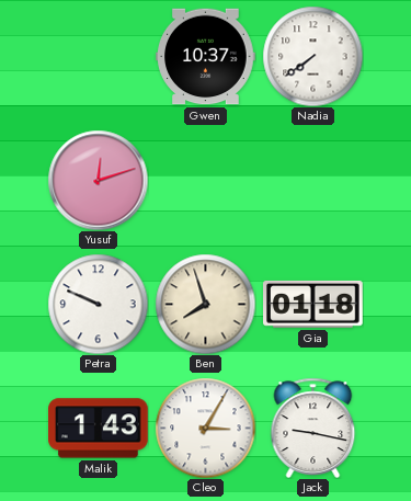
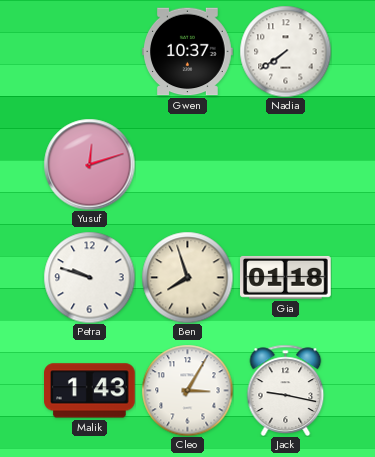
Petra: 9:49 -> 9:48
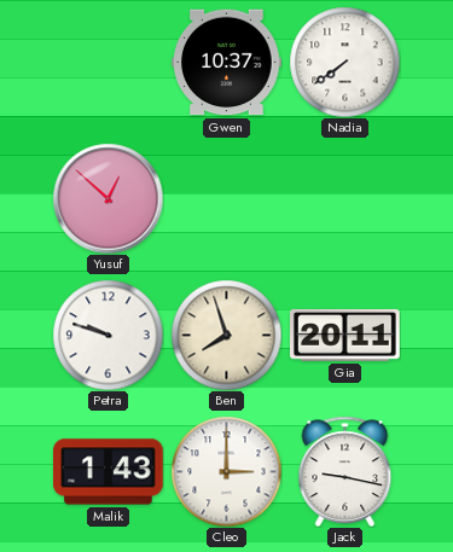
Yusuf: 12:12 -> 12:52
Gia: 01:18 -> 20:11
Cleo: 3:05 -> 3:00
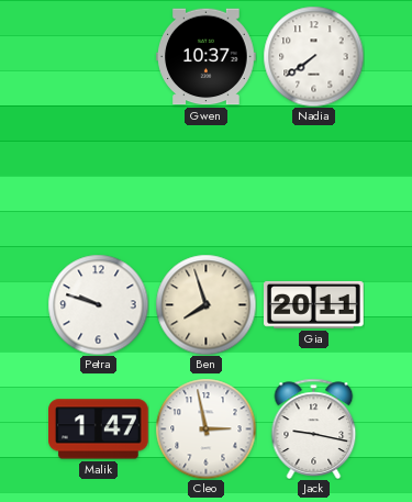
Yusuf: 12:52 -> none
Malik: 1:43 -> 1:47
Cleo: 3:00 -> 2:58
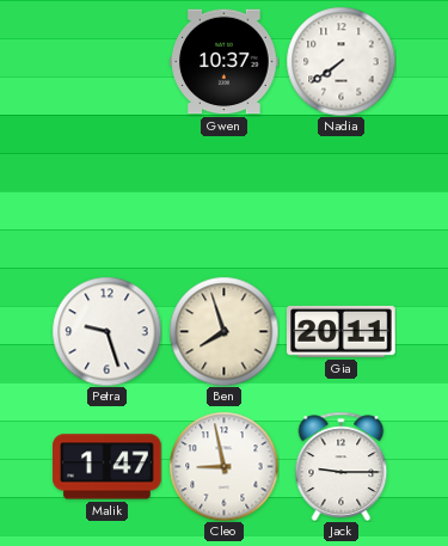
Petra: 9:48 -> 9:27
Cleo: 2:58 -> 8:58
Jack: 9:17 -> 9:15
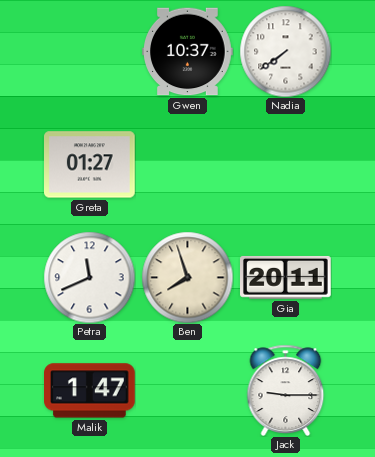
Greta: none -> 01:27
Petra: 9:27 -> 11:41
Cleo: 8:58 -> none
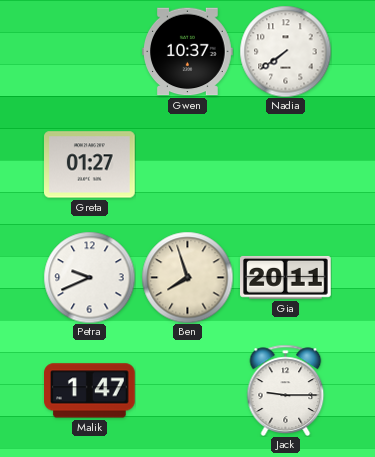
Petra: 11:41 -> 9:41
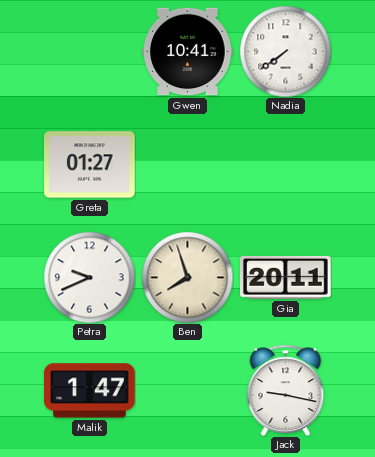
Gwen: 10:37 -> 10:41
Jack: 9:15 -> 9:17
